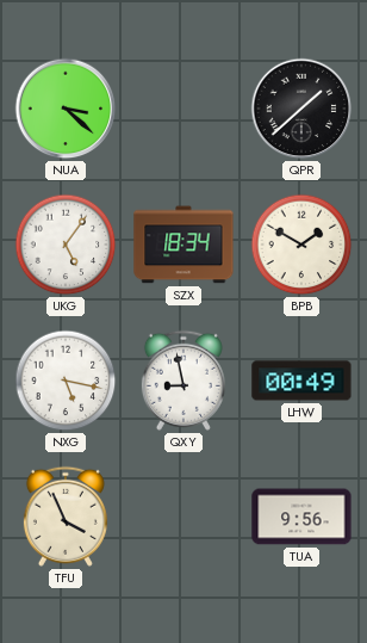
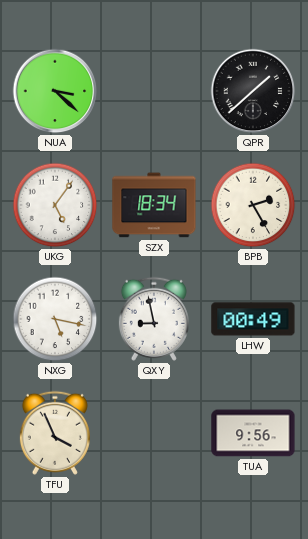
BPB: 1:50 -> 2:25
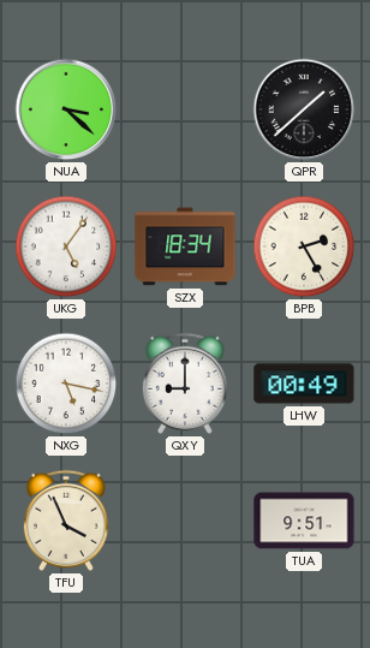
QXY: 8:58 -> 9:00
TUA: 9:56 -> 9:51
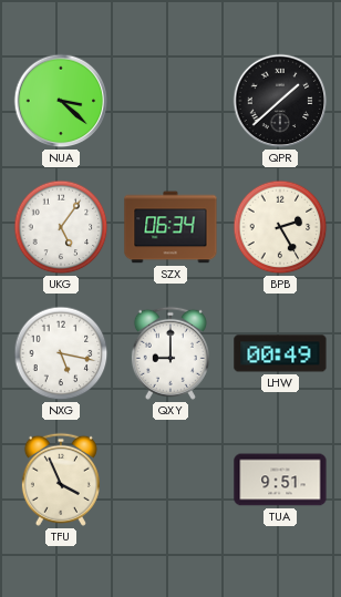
SZX: 18:34 -> 06:34
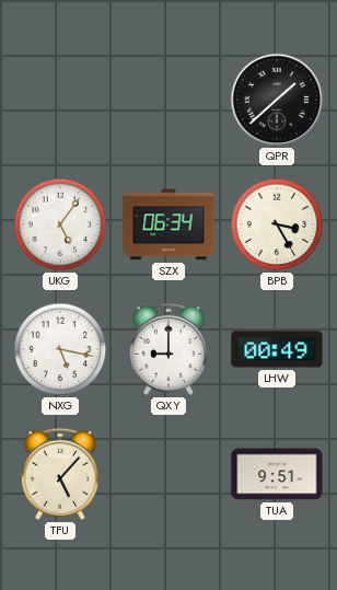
NUA: 3:22 -> none
BPB: 2:25 -> 3:25
TFU: 3:56 -> 5:07
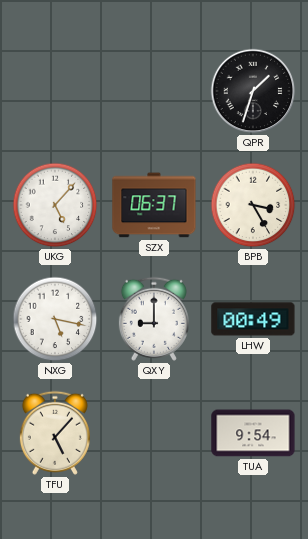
QPR: 1:38 -> 1:33
UKG: 5:06 -> 5:07
SZX: 06:34 -> 06:37
TUA: 9:51 -> 9:54
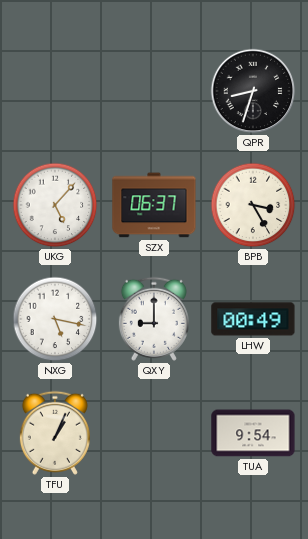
QPR: 1:33 -> 8:33
TFU: 5:07 -> 1:04
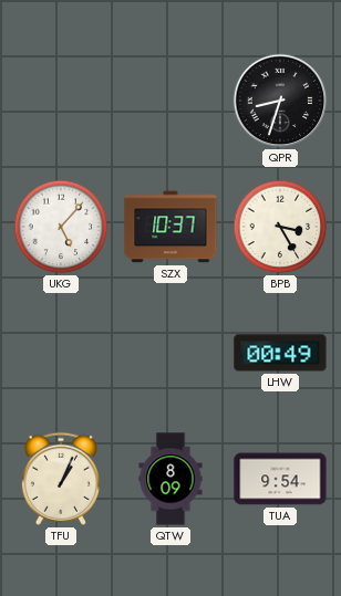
SZX: 06:37 -> 10:37
NXG: 5:17 -> none
QXY: 9:00 -> none
QTW: none -> 8:09
